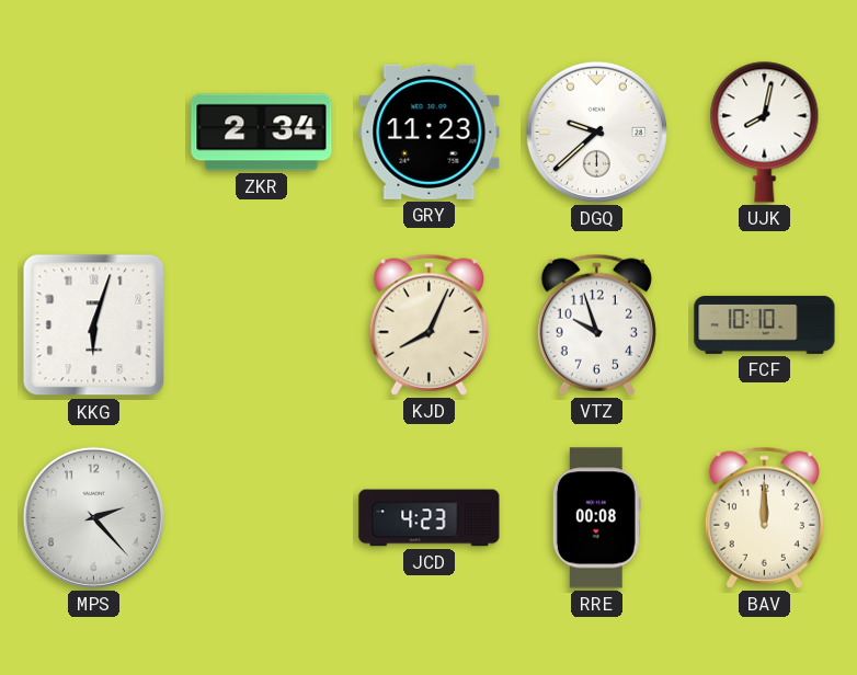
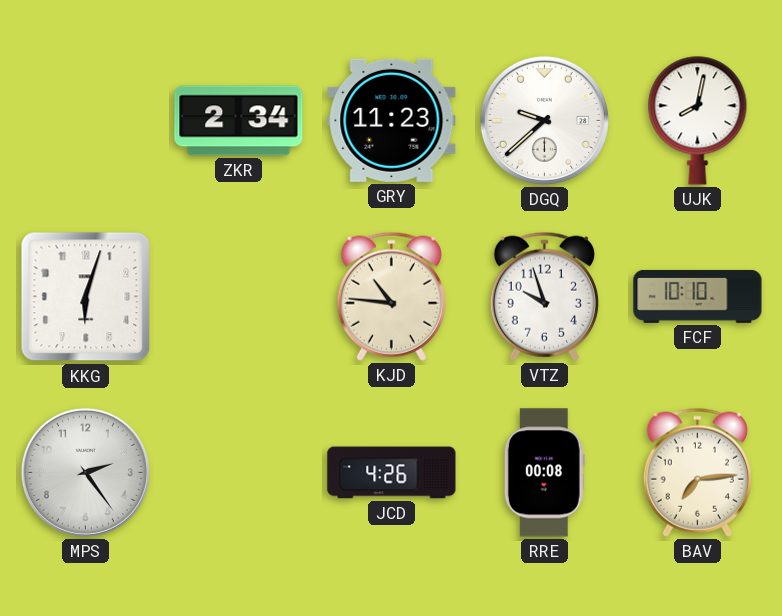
KJD: 8:04 -> 10:46
MPS: 2:23 -> 2:24
JCD: 4:23 -> 4:26
BAV: 12:00 -> 7:14
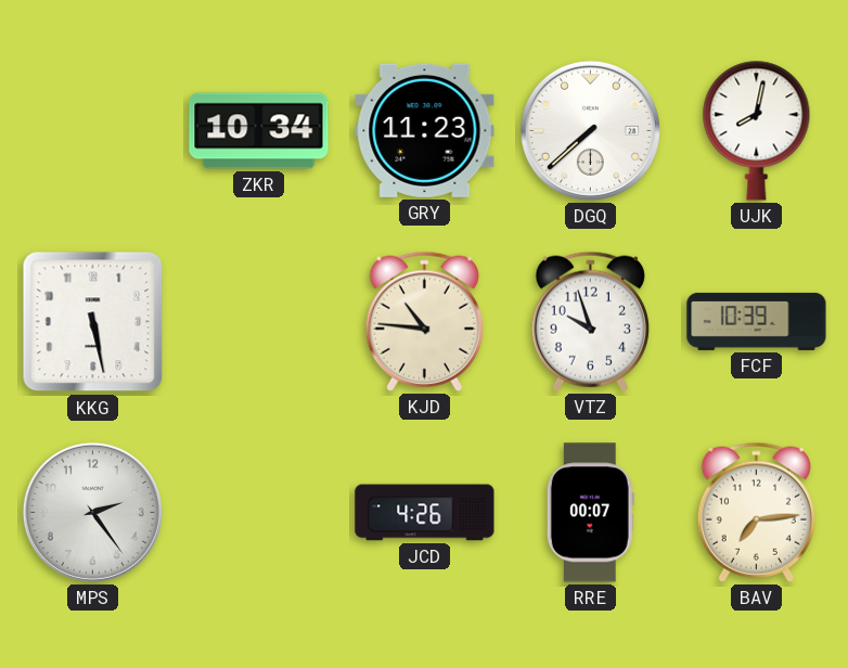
ZKR: 2:34 -> 10:34
DGQ: 9:38 -> 7:38
KKG: 6:03 -> 5:28
FCF: 10:10 -> 10:39
RRE: 00:08 -> 00:07
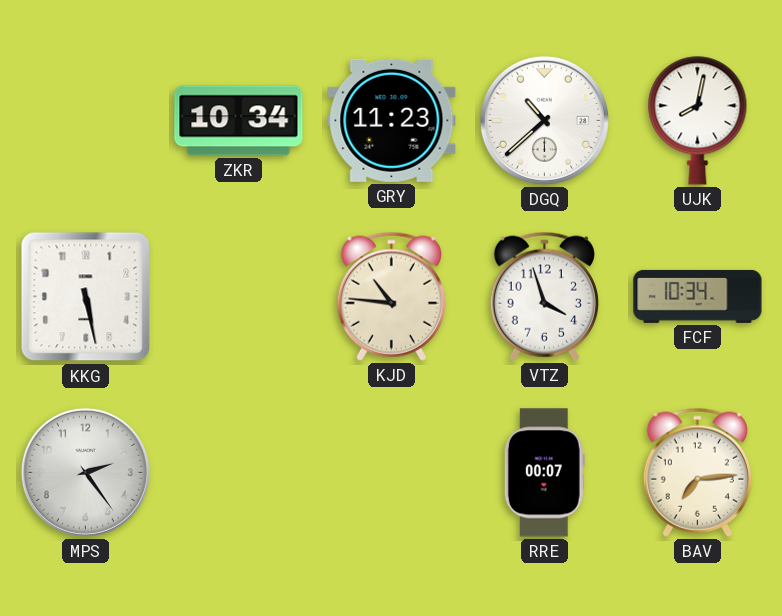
DGQ: 7:38 -> 10:38
VTZ: 9:57 -> 3:57
FCF: 10:39 -> 10:34
JCD: 4:26 -> none
